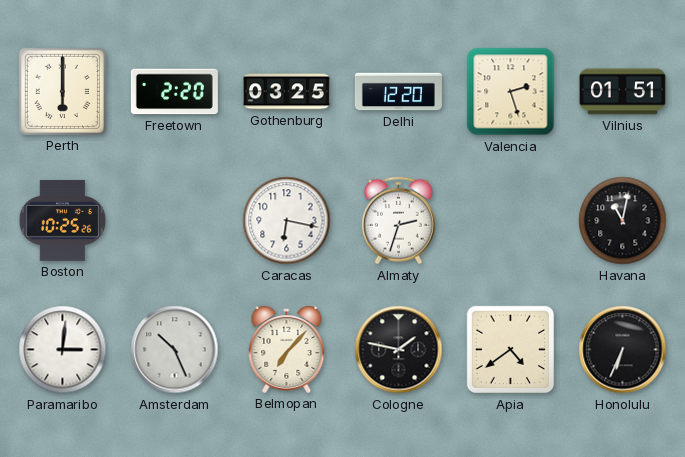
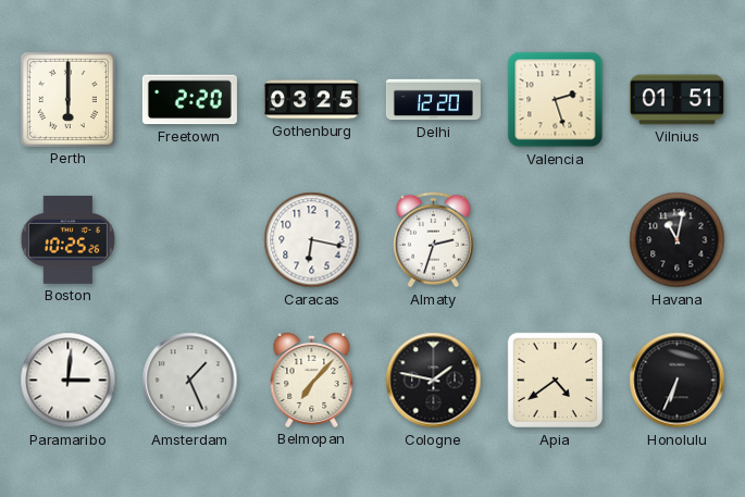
Amsterdam: 10:26 -> 1:26
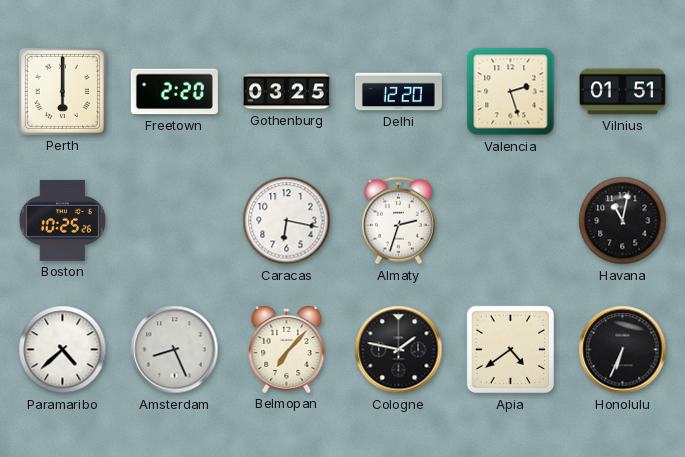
Paramaribo: 3:01 -> 4:38
Amsterdam: 1:26 -> 8:26
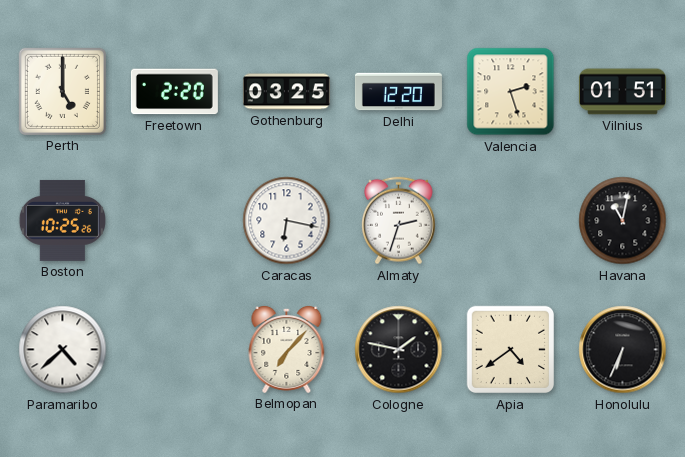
Perth: 6:00 -> 5:00
Amsterdam: 8:26 -> none
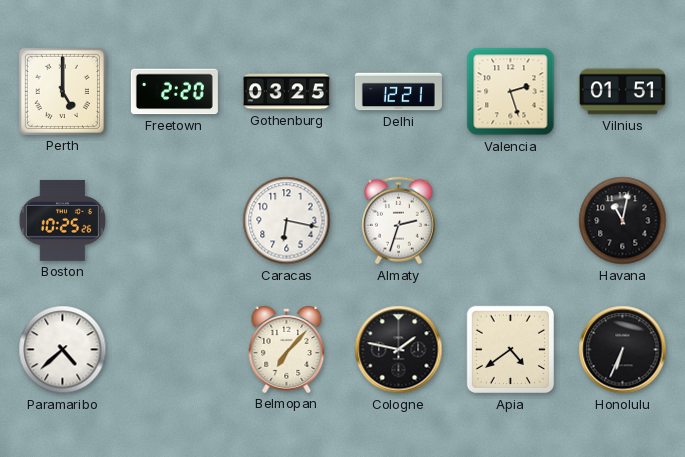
Delhi: 12:20 -> 12:21
